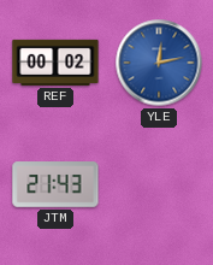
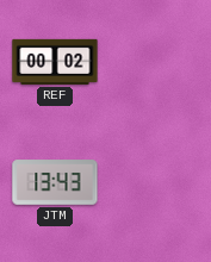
YLE: 12:13 -> none
JTM: 21:43 -> 13:43
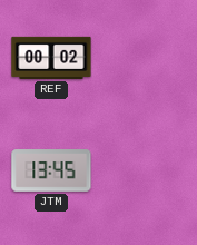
JTM: 13:43 -> 13:45
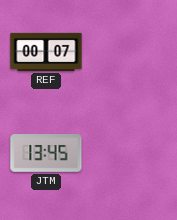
REF: 00:02 -> 00:07
